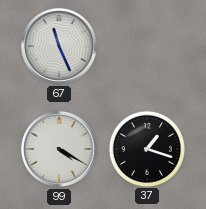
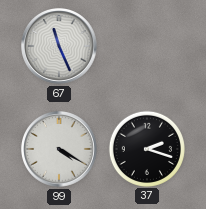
37: 1:18 -> 2:18
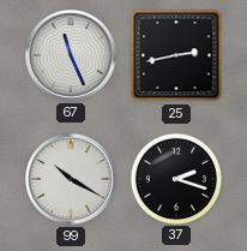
25: none -> 2:43
99: 4:20 -> 10:20
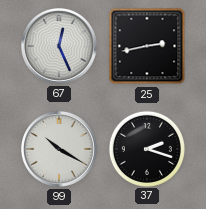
67: 11:26 -> 12:26
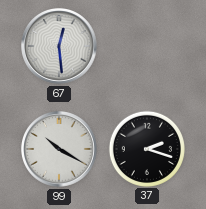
67: 12:26 -> 12:29
25: 2:43 -> none
